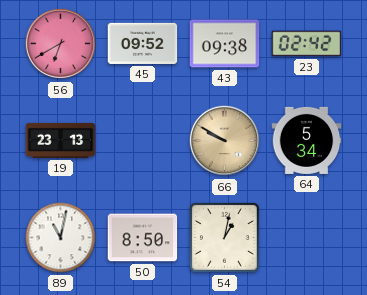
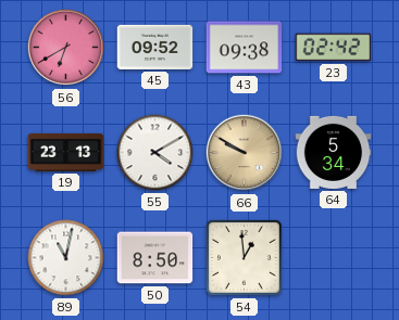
55: none -> 4:10
54: 1:02 -> 12:59
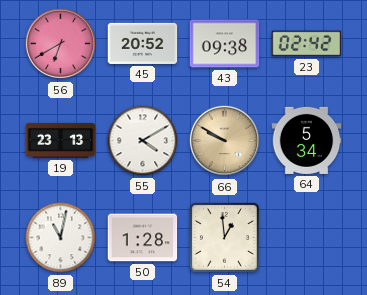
45: 09:52 -> 20:52
50: 8:50 -> 1:28
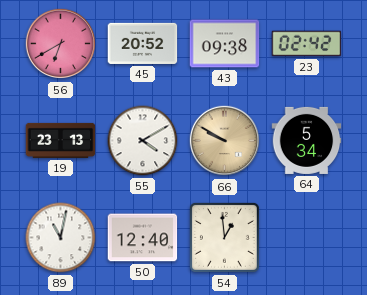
50: 1:28 -> 12:40
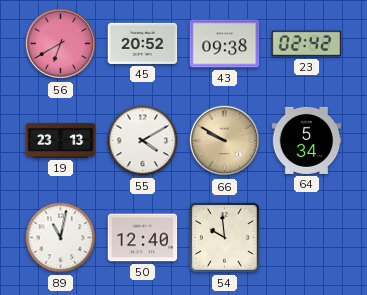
54: 12:59 -> 9:59
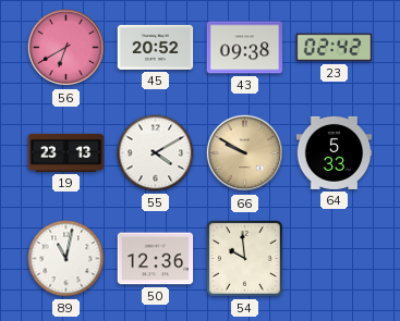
64: 5:34 -> 5:33
50: 12:40 -> 12:36
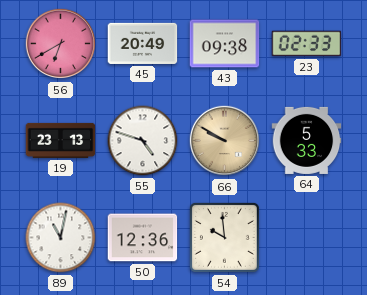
45: 20:52 -> 20:49
23: 02:42 -> 02:33
55: 4:10 -> 4:48
